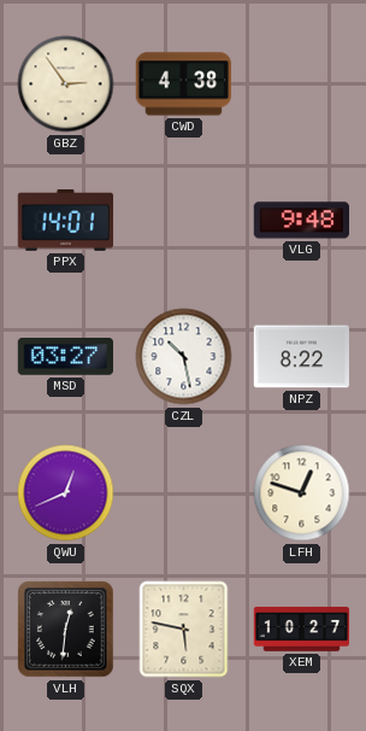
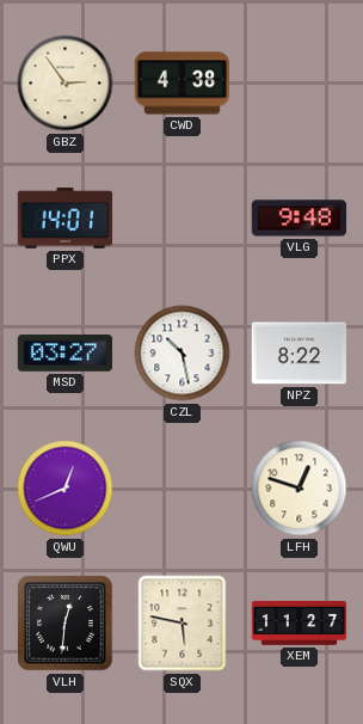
XEM: 10:27 -> 11:27
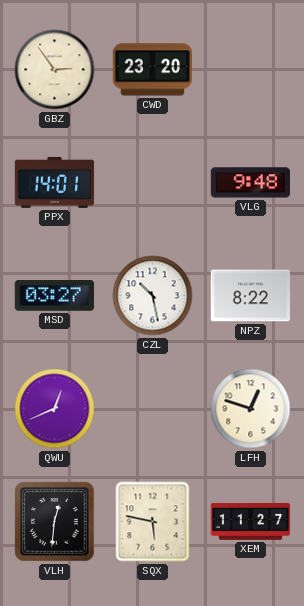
CWD: 4:38 -> 23:20
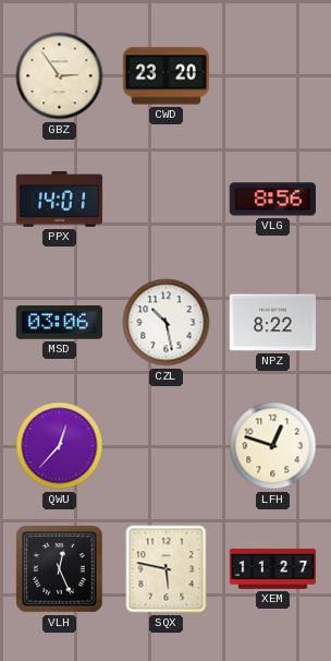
VLG: 9:48 -> 8:56
MSD: 03:27 -> 03:06
QWU: 12:41 -> 12:37
VLH: 12:31 -> 12:26
